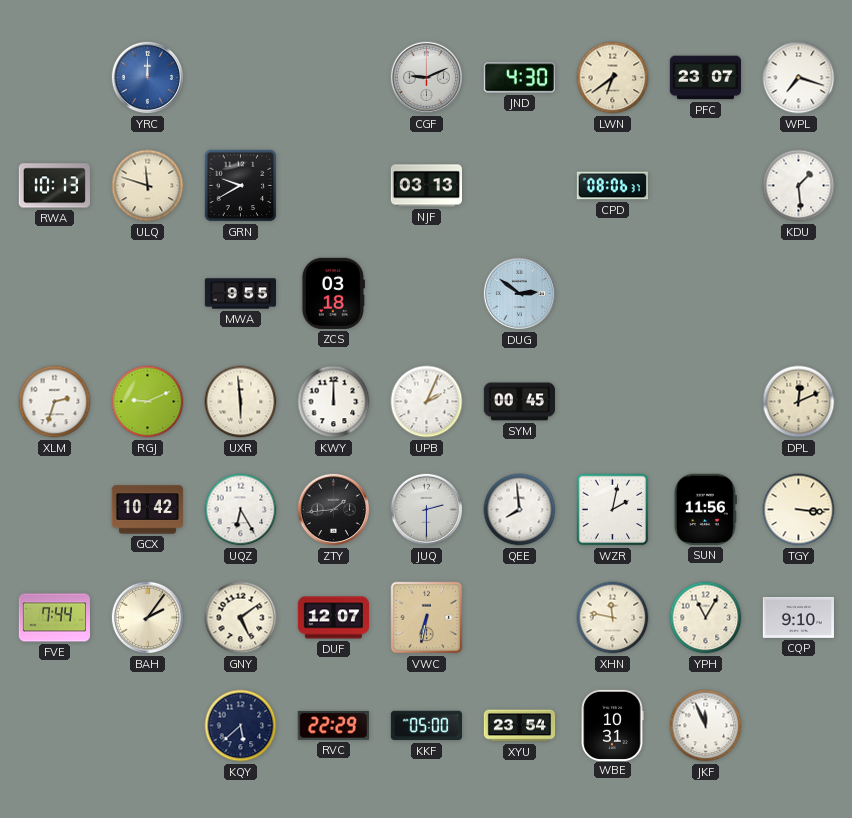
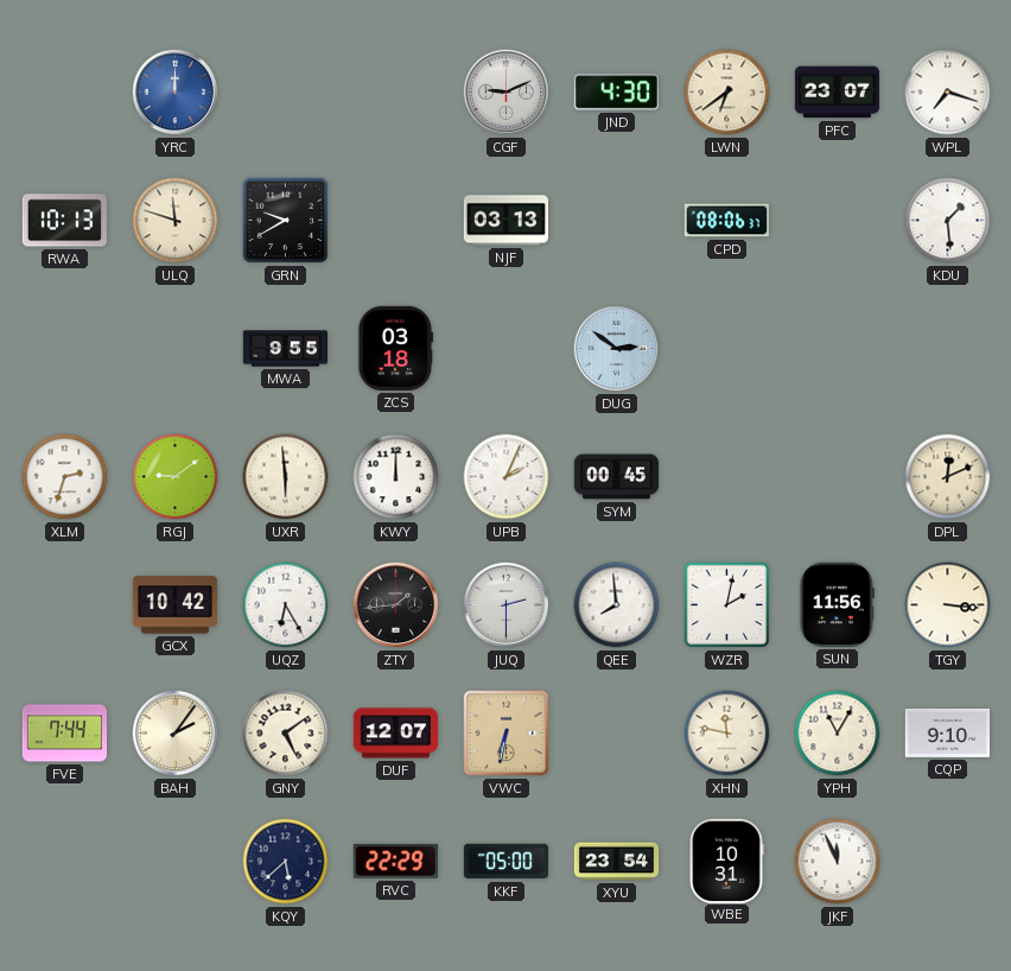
RGJ: 9:11 -> 9:09
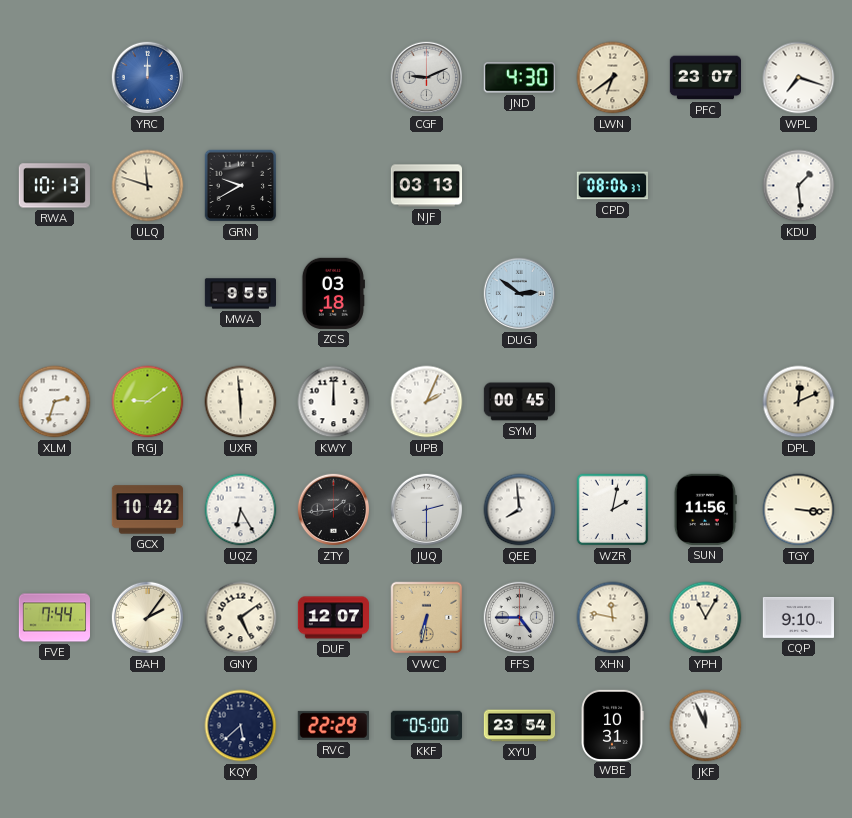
FFS: none -> 4:45
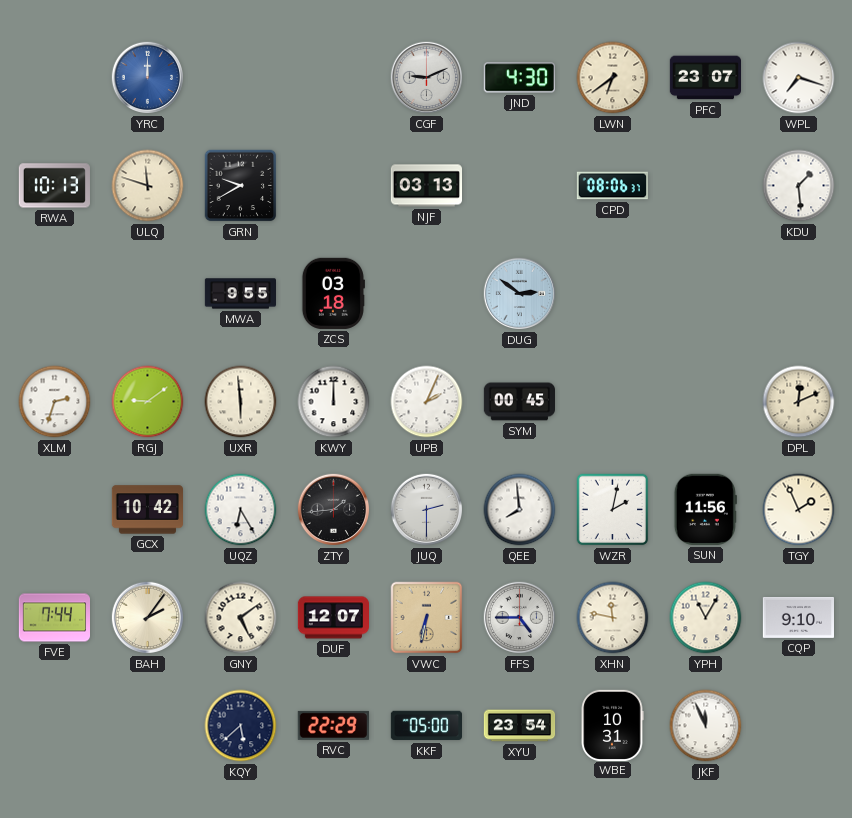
TGY: 3:16 -> 1:56
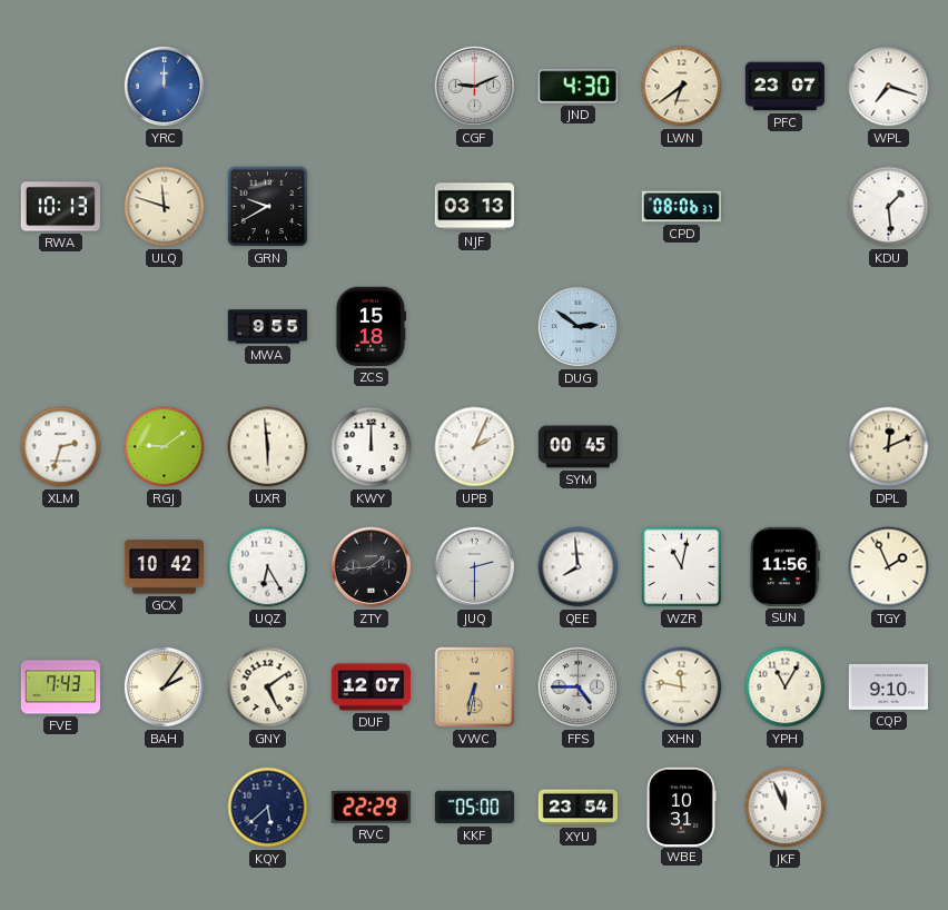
ZCS: 03:18 -> 15:18
WZR: 2:02 -> 11:02
FVE: 7:44 -> 7:43
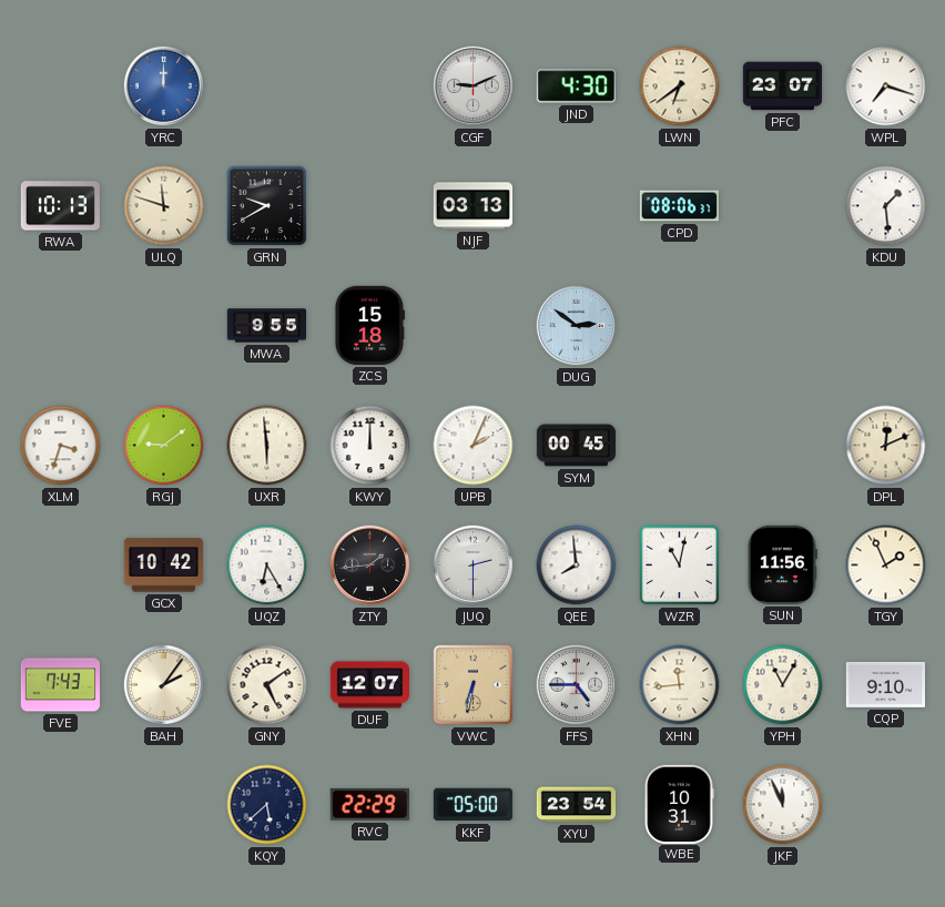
XLM: 2:33 -> 3:33
XHN: 11:47 -> 11:44
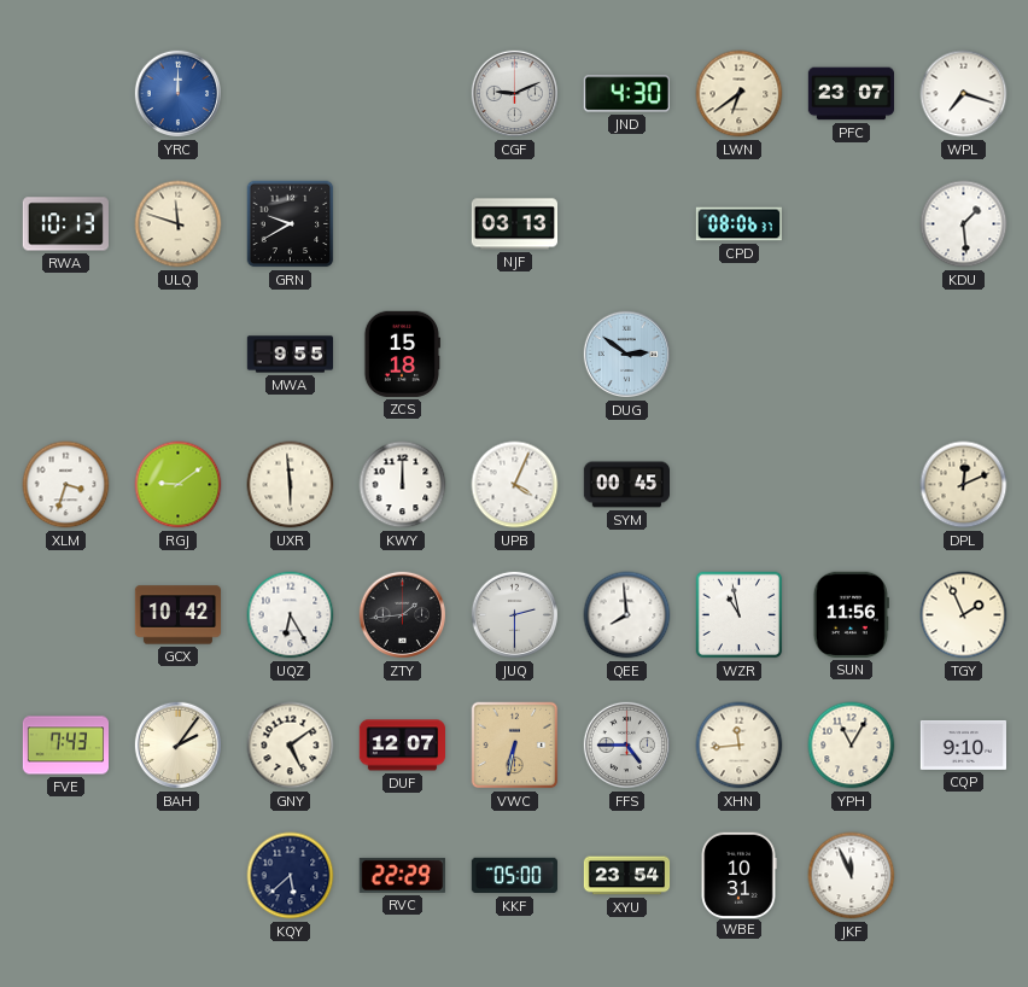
UPB: 2:04 -> 4:04
WZR: 11:02 -> 10:58
